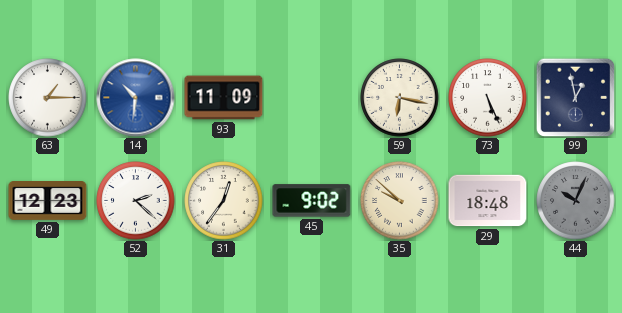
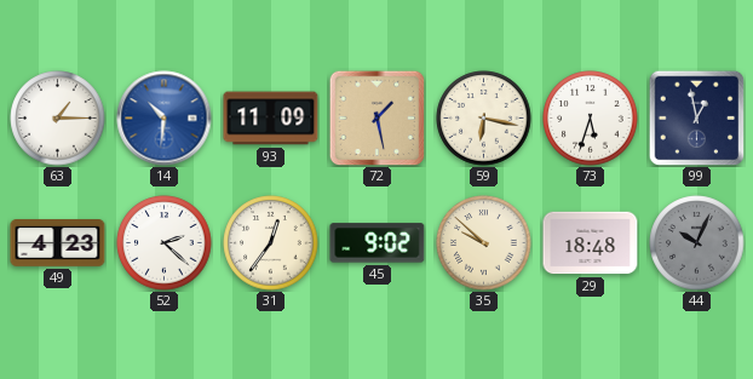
72: none -> 1:28
73: 5:26 -> 5:33
49: 12:23 -> 4:23
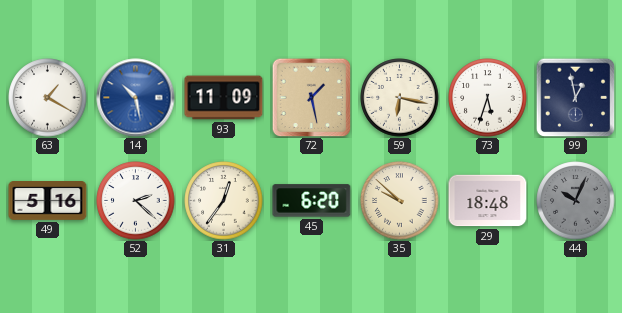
63: 1:15 -> 1:20
14: 10:31 -> 10:28
49: 4:23 -> 5:16
45: 9:02 -> 6:20
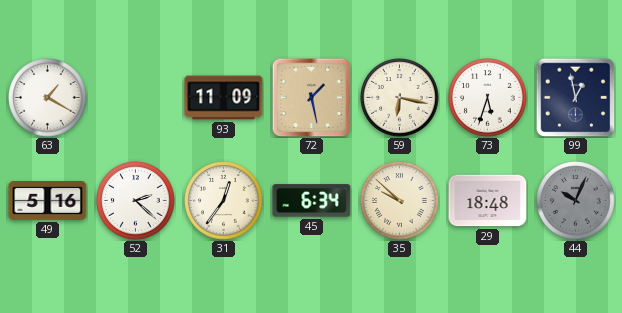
14: 10:28 -> none
45: 6:20 -> 6:34
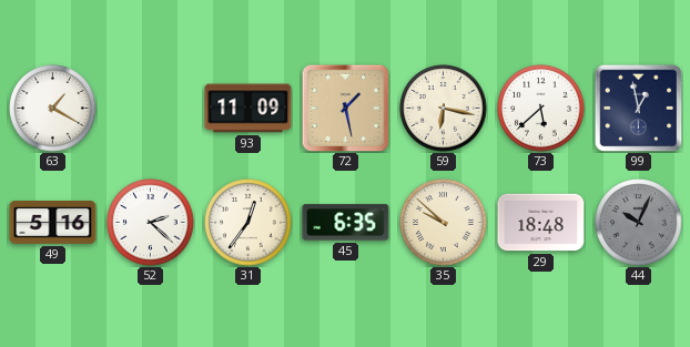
73: 5:33 -> 5:38
45: 6:34 -> 6:35
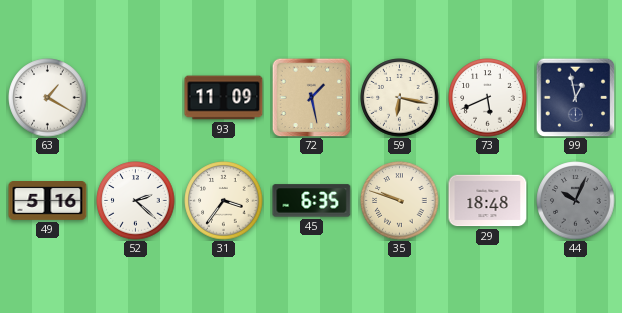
73: 5:38 -> 5:41
31: 12:36 -> 3:36
35: 9:52 -> 9:48
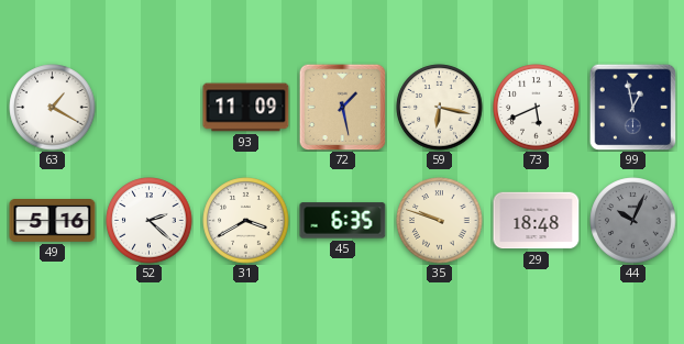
31: 3:36 -> 3:40
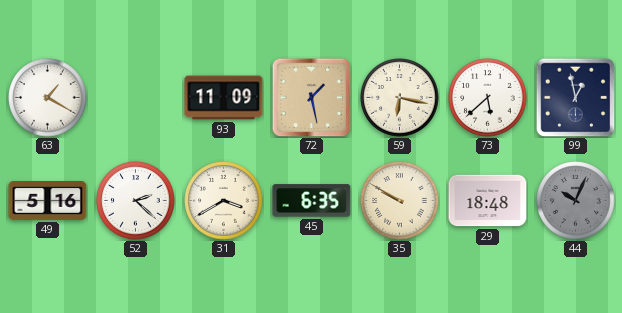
73: 5:41 -> 5:38
35: 9:48 -> 9:50
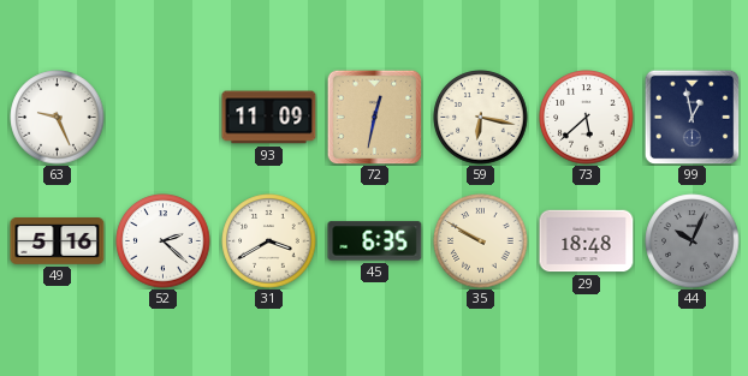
63: 1:20 -> 9:26
72: 1:28 -> 12:32
